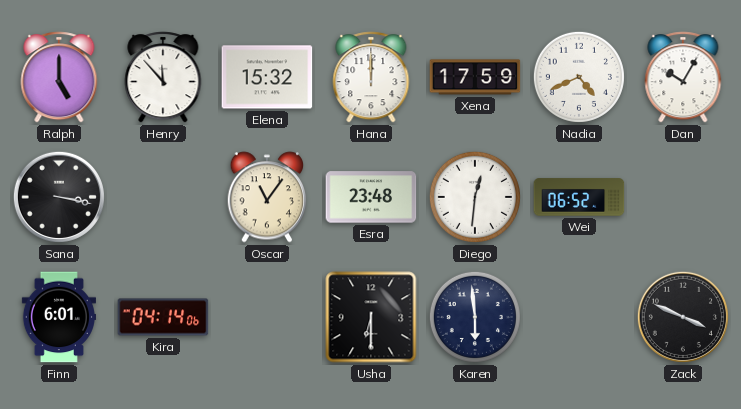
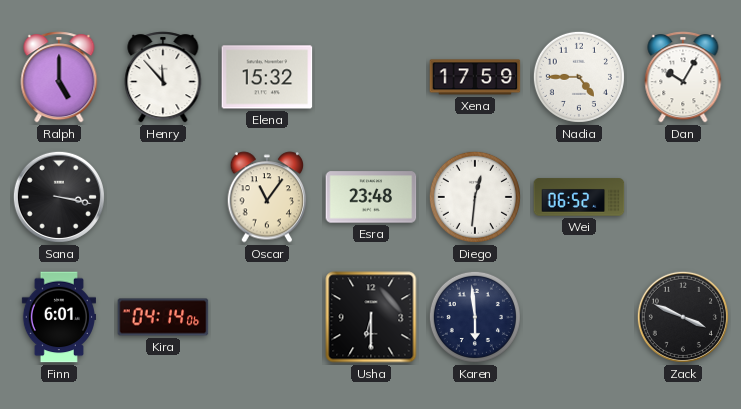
Hana: 12:00 -> none
Nadia: 4:41 -> 4:45
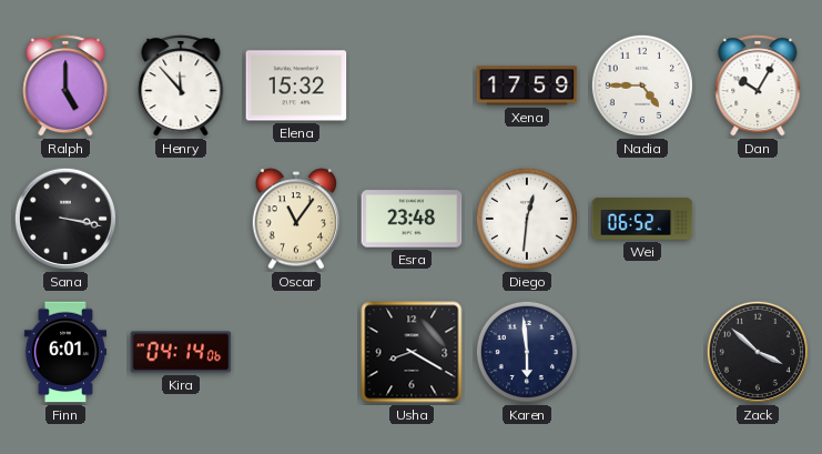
Usha: 6:30 -> 8:20
Zack: 3:49 -> 3:52
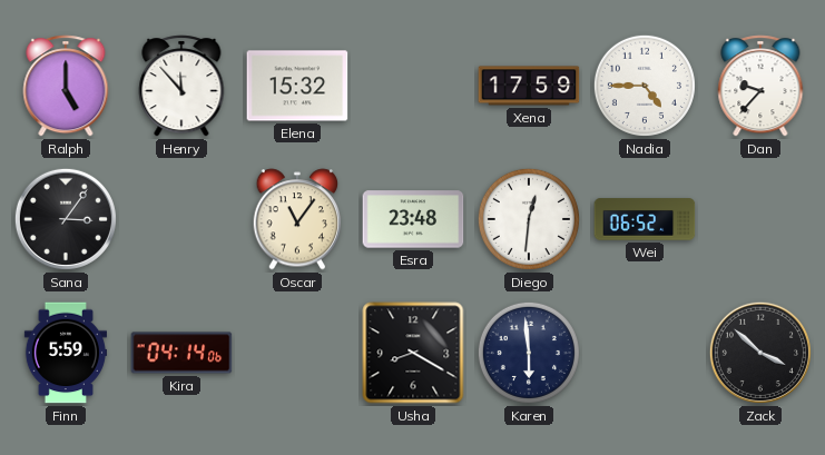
Dan: 10:05 -> 9:37
Sana: 3:17 -> 3:06
Finn: 6:01 -> 5:59
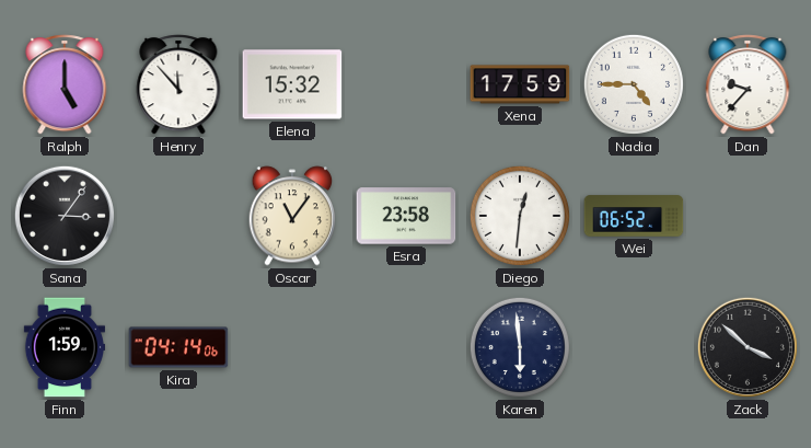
Esra: 23:48 -> 23:58
Finn: 5:59 -> 1:59
Usha: 8:20 -> none
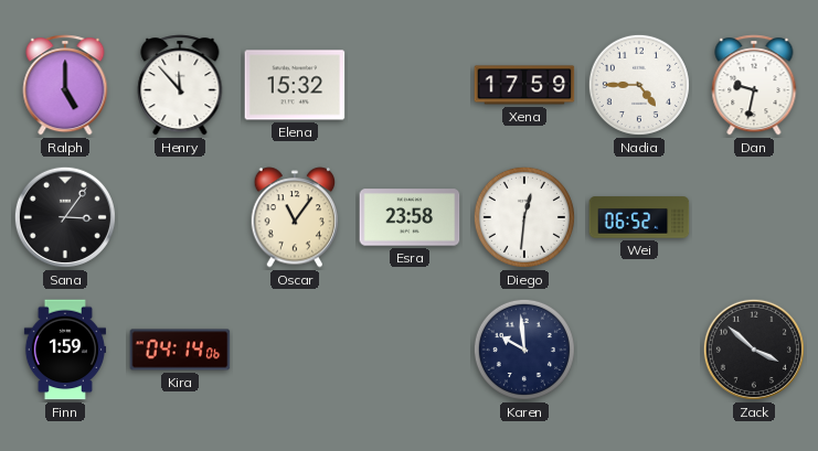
Dan: 9:37 -> 9:32
Karen: 5:59 -> 9:59
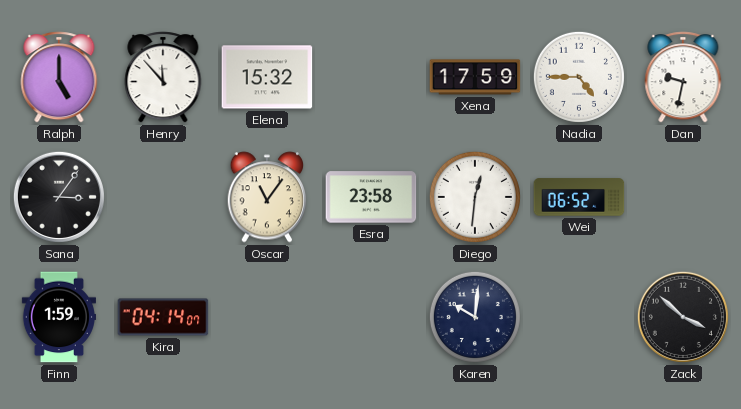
Kira: 04:14:06 -> 04:14:07
Karen: 9:59 -> 10:01
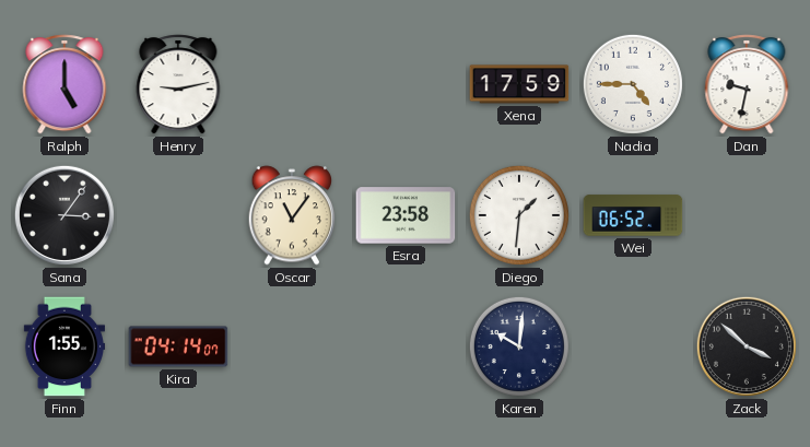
Henry: 11:53 -> 9:13
Elena: 15:32 -> none
Diego: 12:31 -> 1:31
Finn: 1:59 -> 1:55
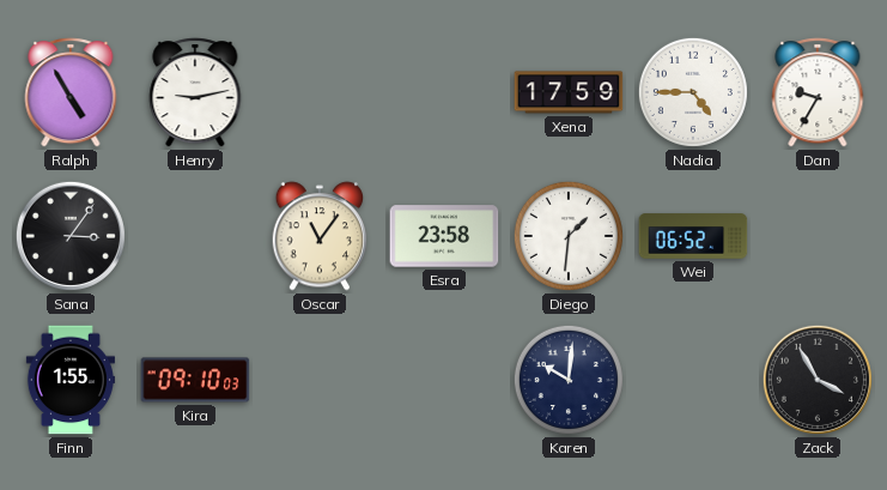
Ralph: 5:00 -> 4:55
Dan: 9:32 -> 9:35
Kira: 04:14 -> 09:10
Zack: 3:52 -> 3:55
